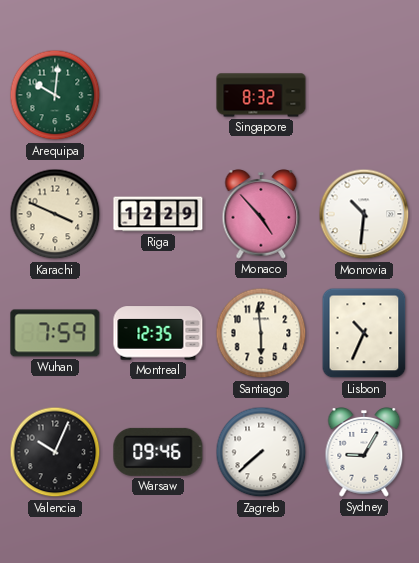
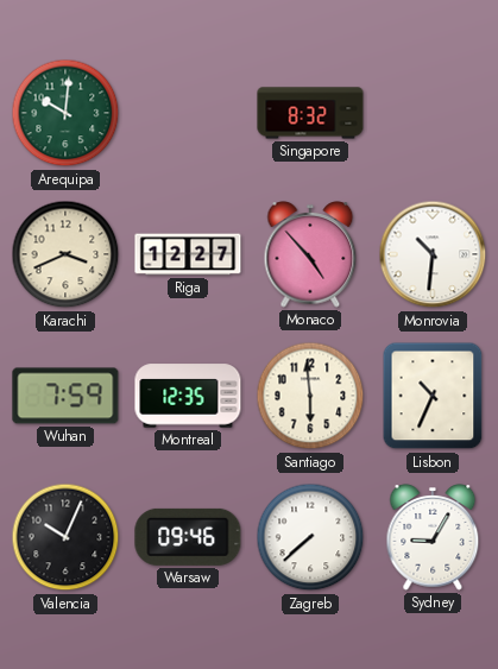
Karachi: 3:49 -> 3:41
Riga: 12:29 -> 12:27
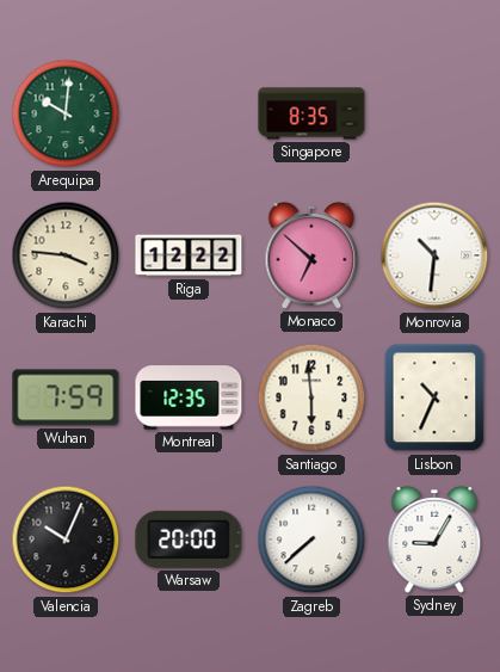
Singapore: 8:32 -> 8:35
Karachi: 3:41 -> 3:46
Riga: 12:27 -> 12:22
Monaco: 4:53 -> 6:52
Warsaw: 09:46 -> 20:00
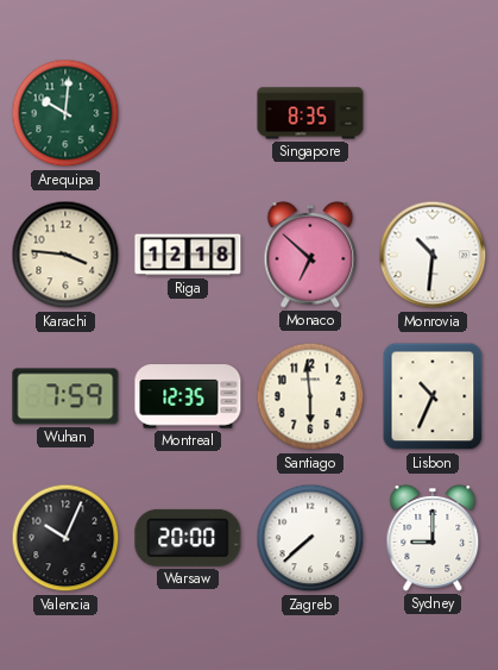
Riga: 12:22 -> 12:18
Sydney: 9:05 -> 9:00
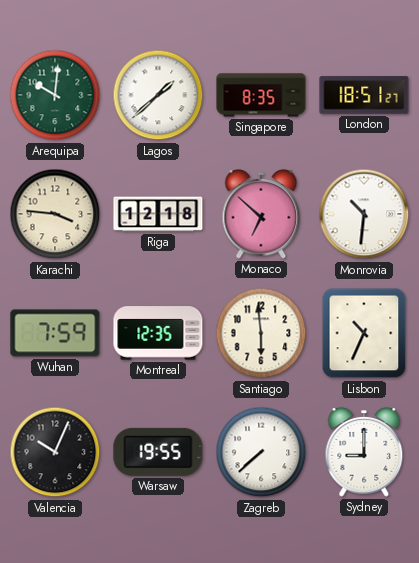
Lagos: none -> 1:38
London: none -> 18:51
Warsaw: 20:00 -> 19:55
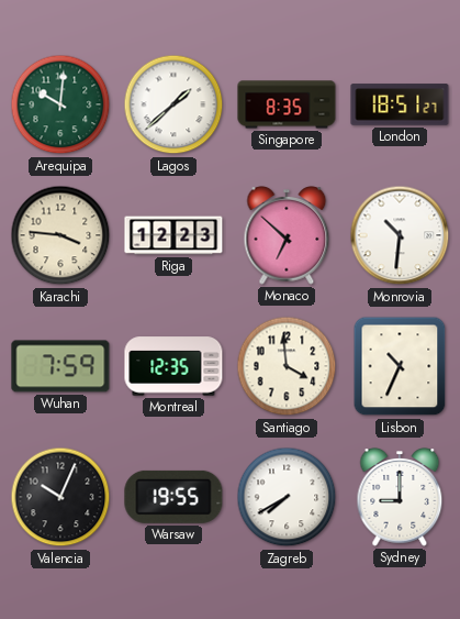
Riga: 12:18 -> 12:23
Santiago: 5:59 -> 3:59
Zagreb: 7:38 -> 7:40
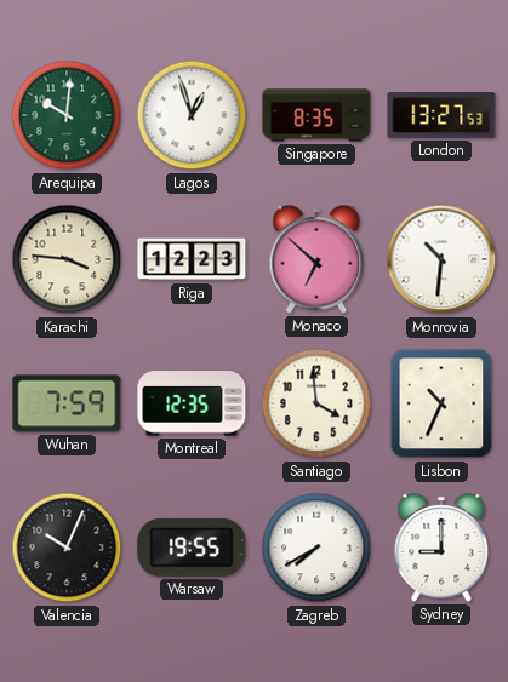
Lagos: 1:38 -> 12:57
London: 18:51 -> 13:27
